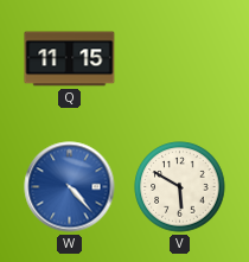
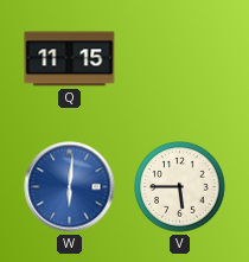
W: 4:23 -> 6:01
V: 5:50 -> 5:45
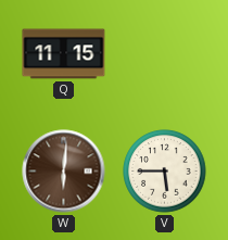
W dial: blue -> brown
